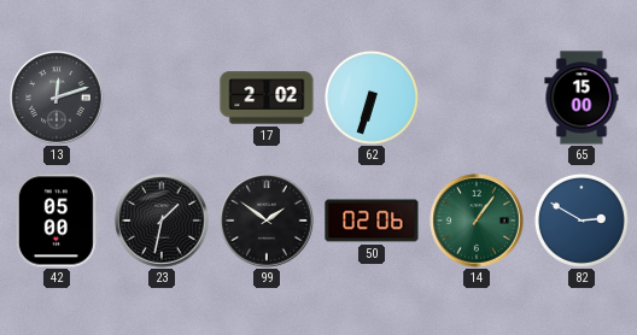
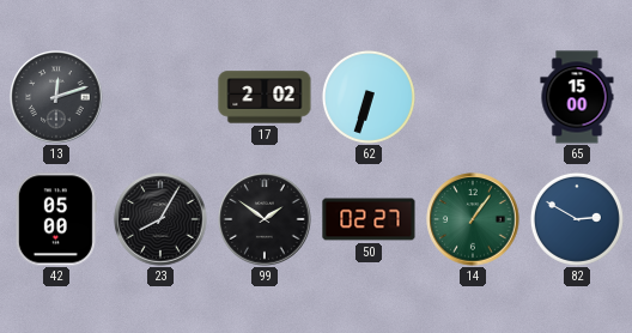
23: 1:32 -> 8:05
50: 02:06 -> 02:27
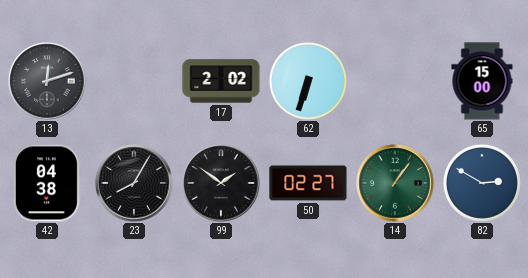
42: 05:00 -> 04:38
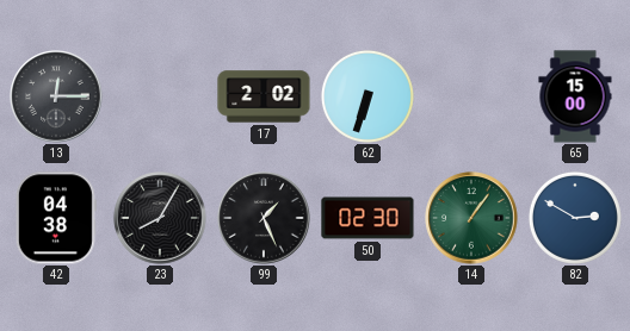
13: 12:12 -> 12:15
99: 1:51 -> 1:26
50: 02:27 -> 02:30
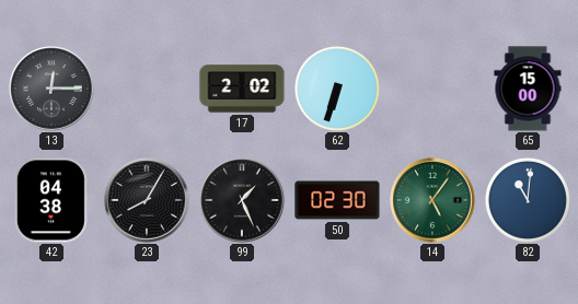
14: 1:06 -> 5:06
82: 2:50 -> 11:01
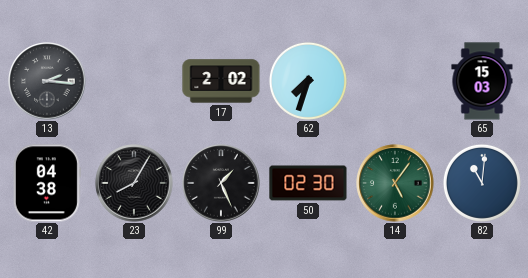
13: 12:15 -> 2:16
62: 6:33 -> 7:33
65: 15:00 -> 15:03
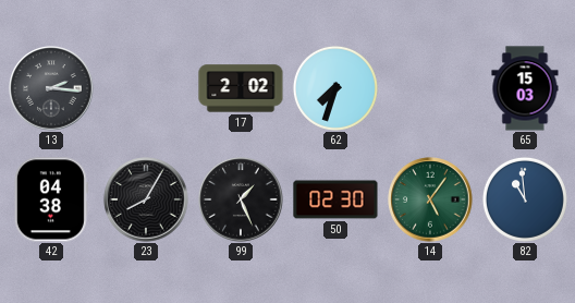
82: 11:01 -> 10:59
